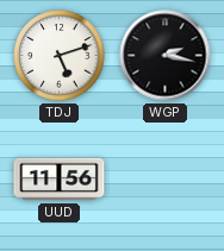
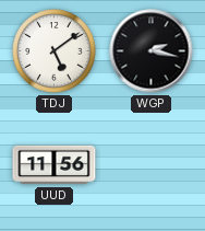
TDJ: 5:12 -> 5:09
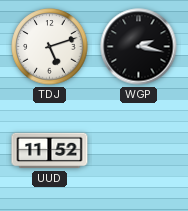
TDJ: 5:09 -> 5:12
UUD: 11:56 -> 11:52
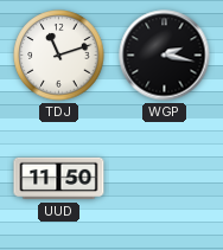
TDJ: 5:12 -> 11:12
UUD: 11:52 -> 11:50
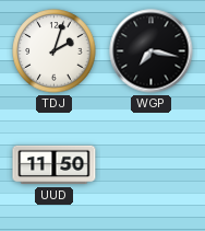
TDJ: 11:12 -> 2:03
WGP: 2:17 -> 7:17
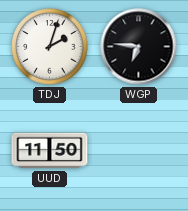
WGP: 7:17 -> 6:46
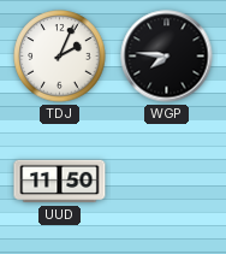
TDJ: 2:03 -> 2:04
WGP: 6:46 -> 7:46
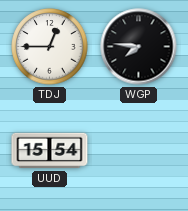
TDJ: 2:04 -> 12:45
UUD: 11:50 -> 15:54
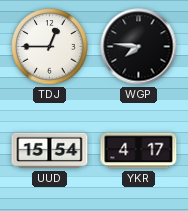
YKR: none -> 4:17
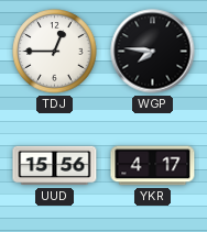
UUD: 15:54 -> 15:56
